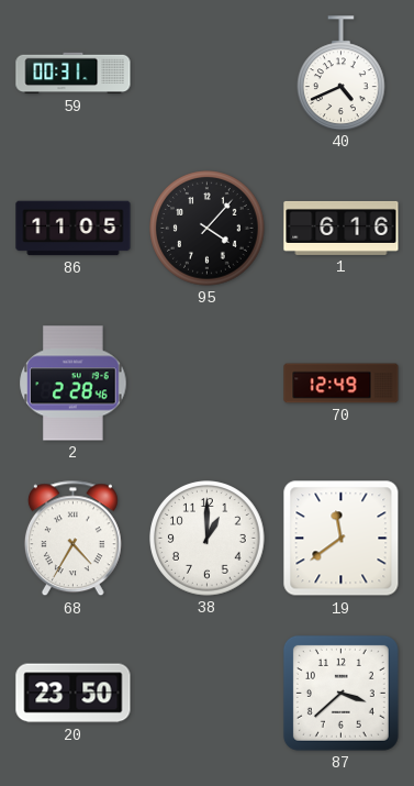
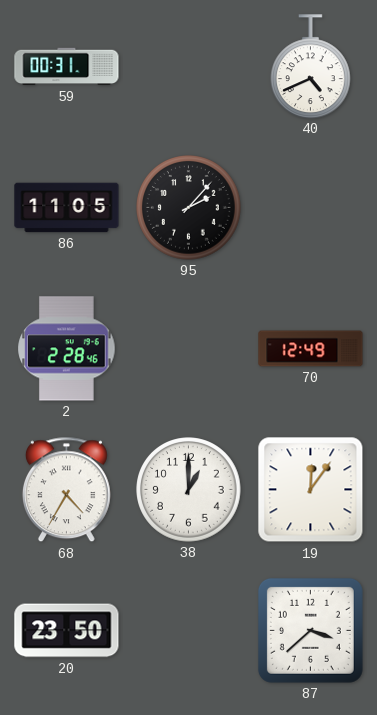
95: 4:07 -> 2:07
1: 6:16 -> none
19: 11:39 -> 12:06
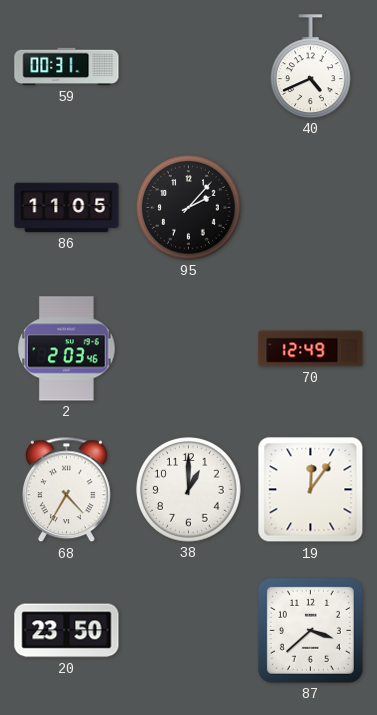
2: 2:28 -> 2:03
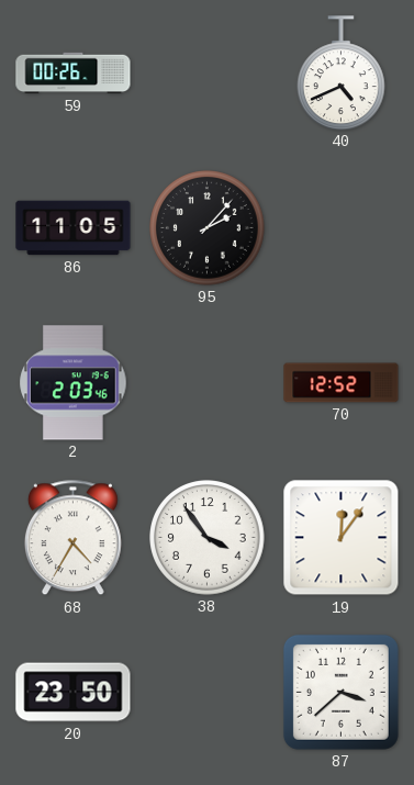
59: 00:31 -> 00:26
70: 12:49 -> 12:52
38: 1:00 -> 3:54
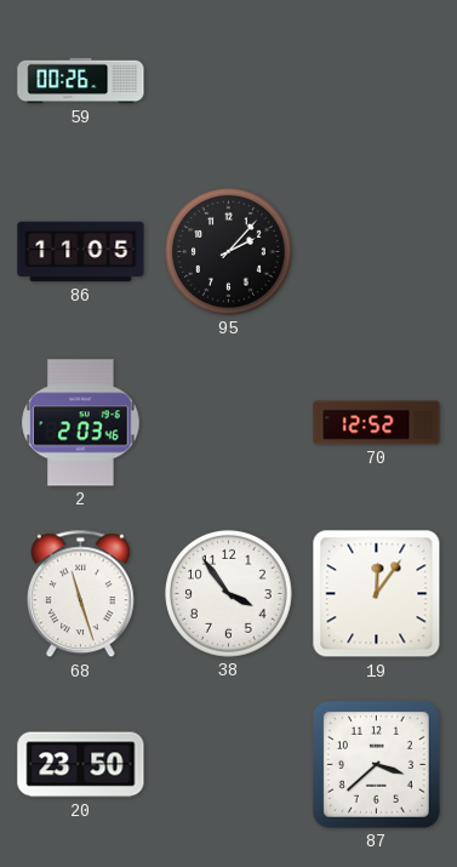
40: 4:41 -> none
68: 4:35 -> 11:27
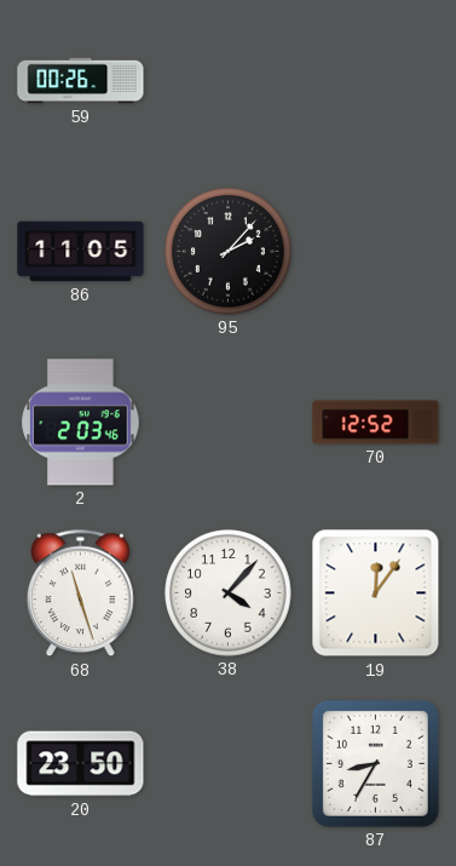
38: 3:54 -> 4:07
87: 3:38 -> 8:35
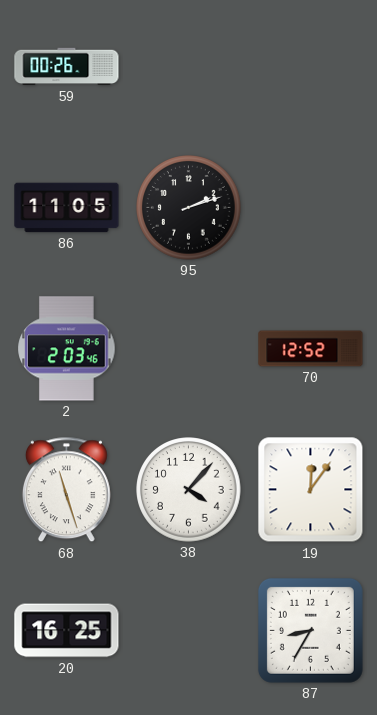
95: 2:07 -> 2:12
20: 23:50 -> 16:25
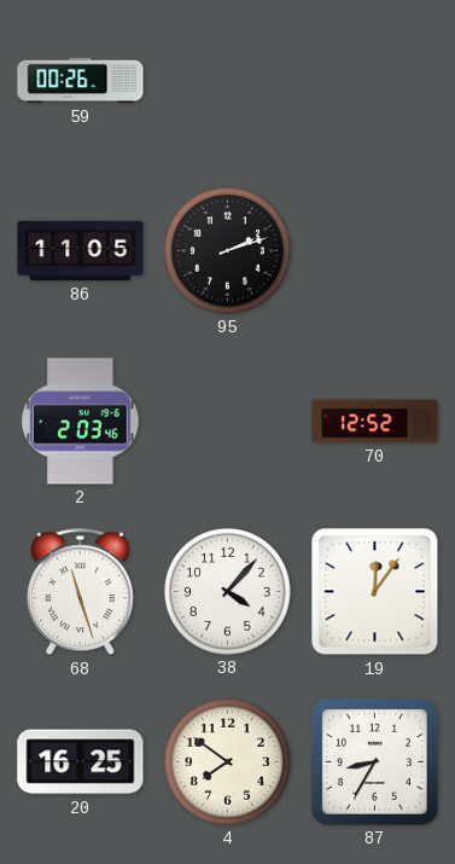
4: none -> 7:51
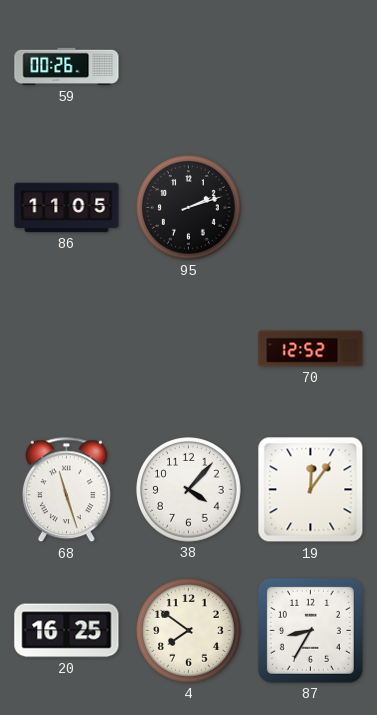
2: 2:03 -> none
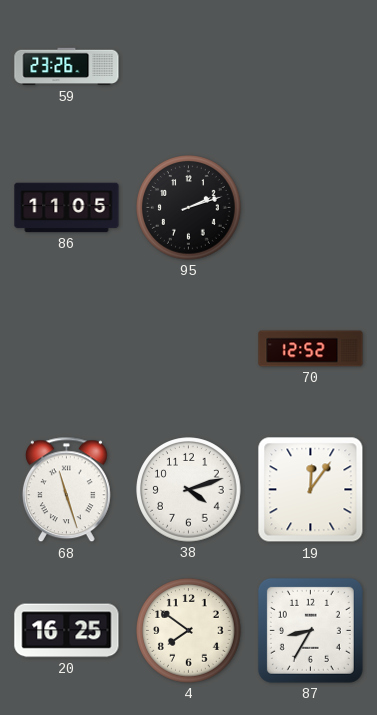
59: 00:26 -> 23:26
38: 4:07 -> 4:12
